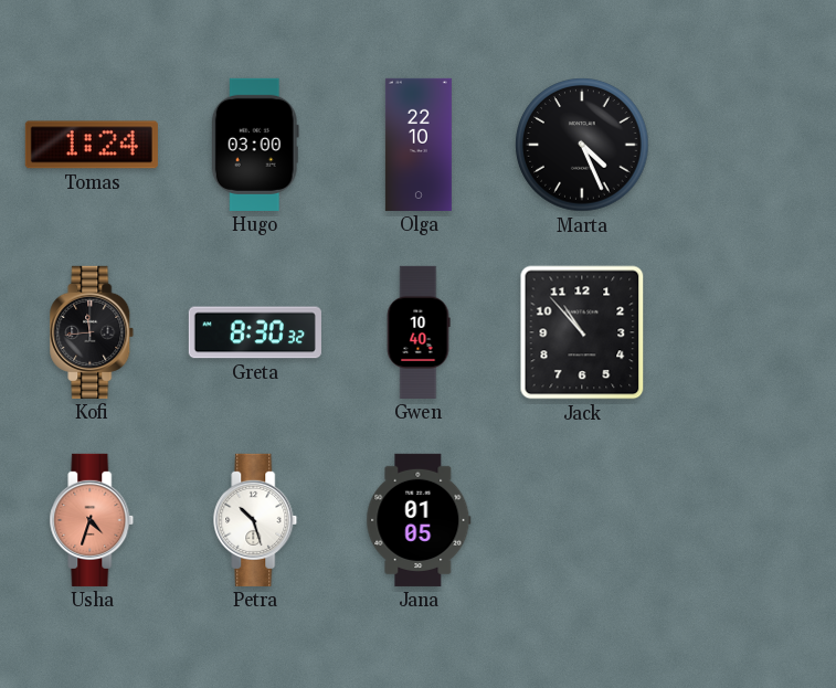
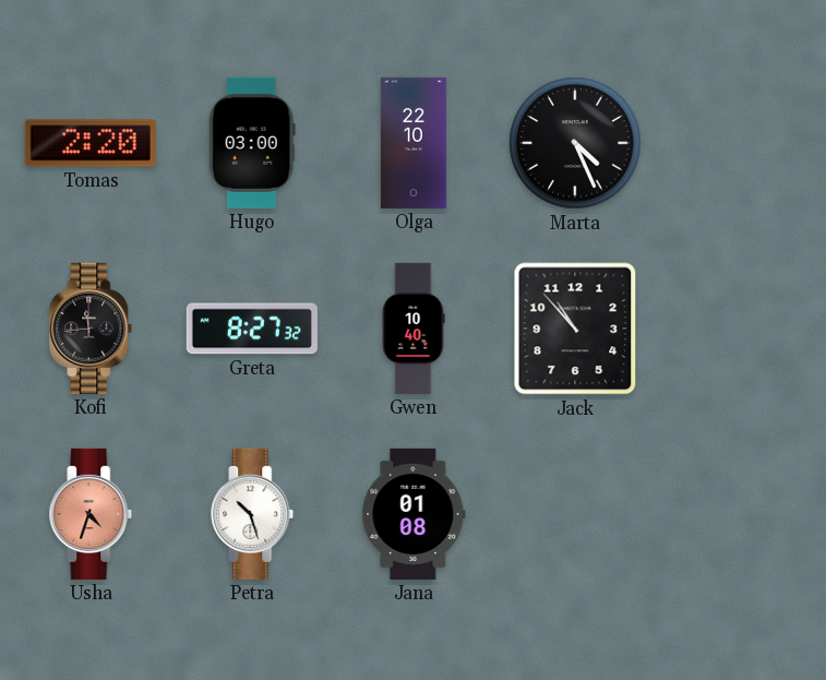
Tomas: 1:24 -> 2:20
Greta: 8:30 -> 8:27
Jana: 01:05 -> 01:08
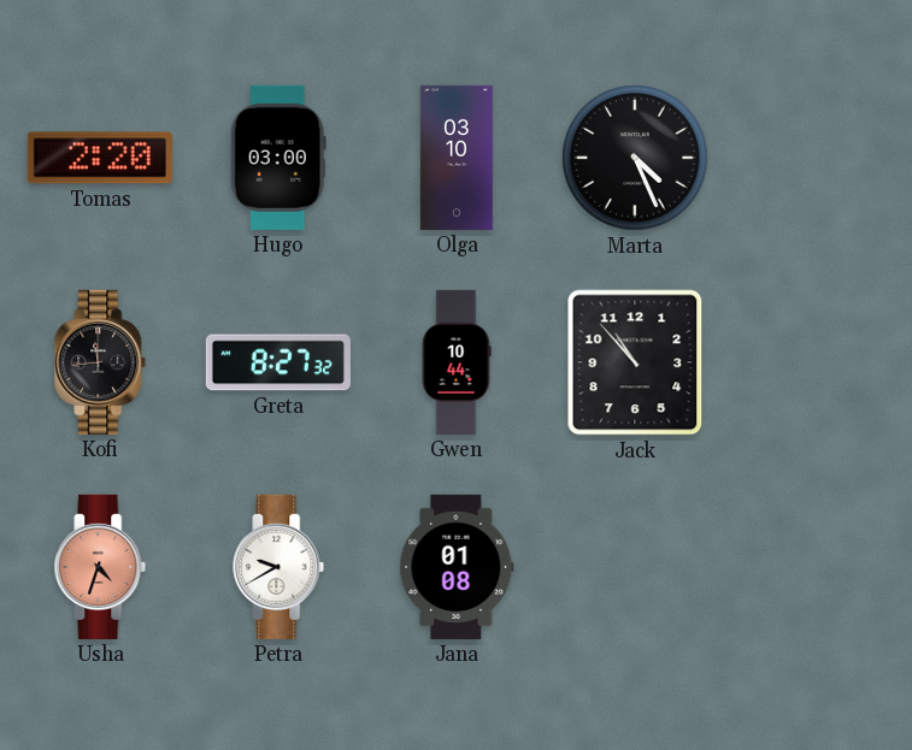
Olga: 22:10 -> 03:10
Gwen: 10:40 -> 10:44
Petra: 10:27 -> 9:40
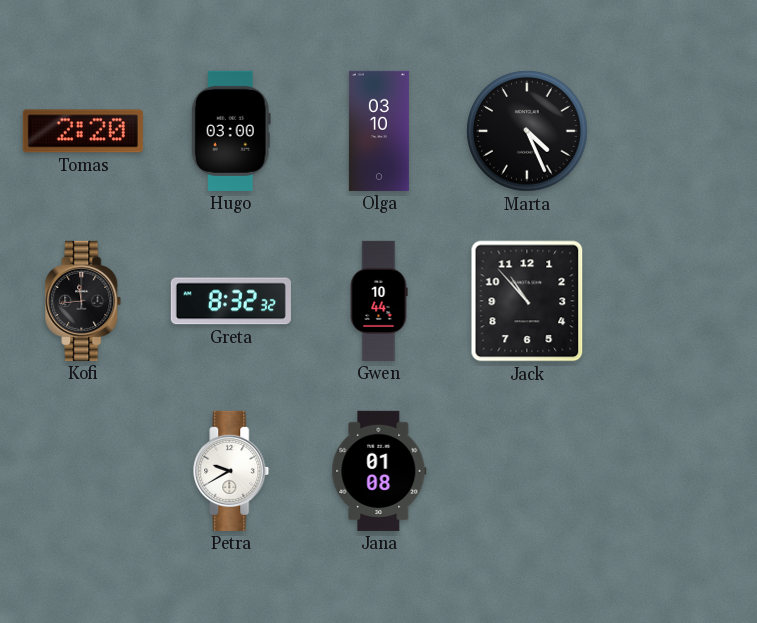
Greta: 8:27 -> 8:32
Usha: 4:33 -> none
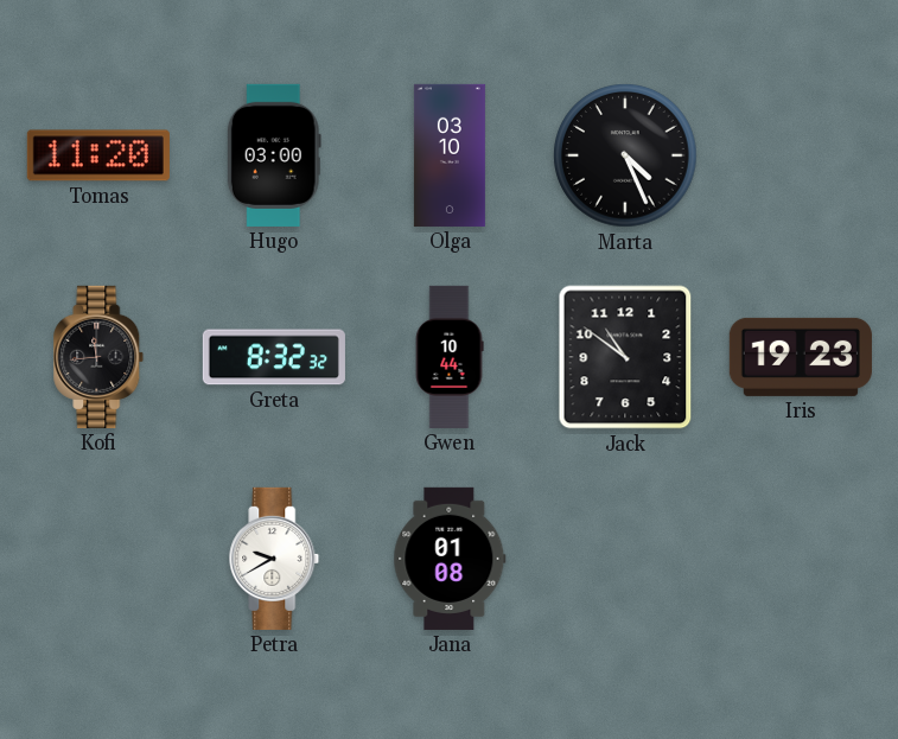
Tomas: 2:20 -> 11:20
Jack: 10:53 -> 10:51
Iris: none -> 19:23
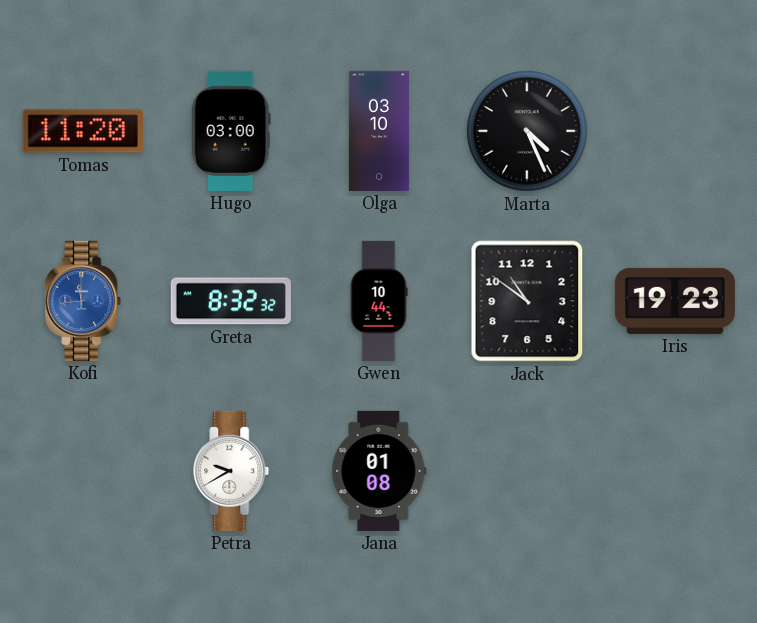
Kofi dial: black -> blue
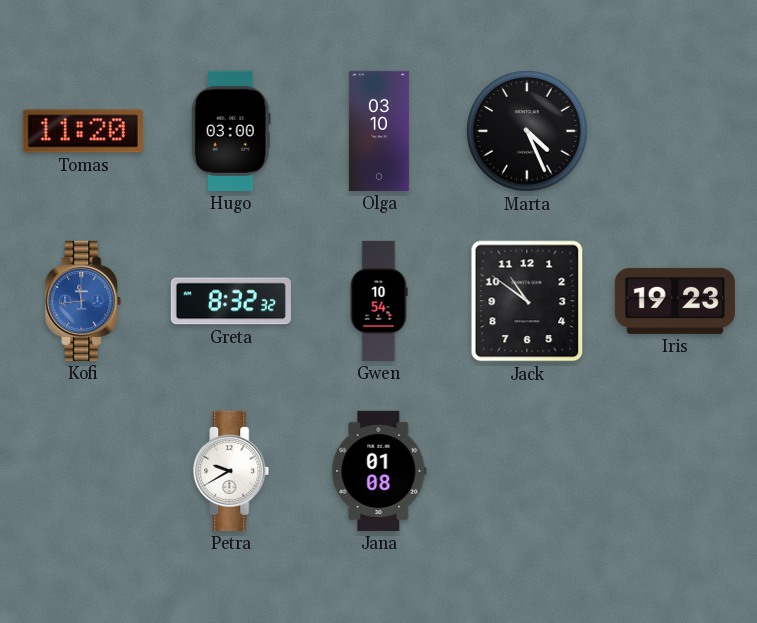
Gwen: 10:44 -> 10:54
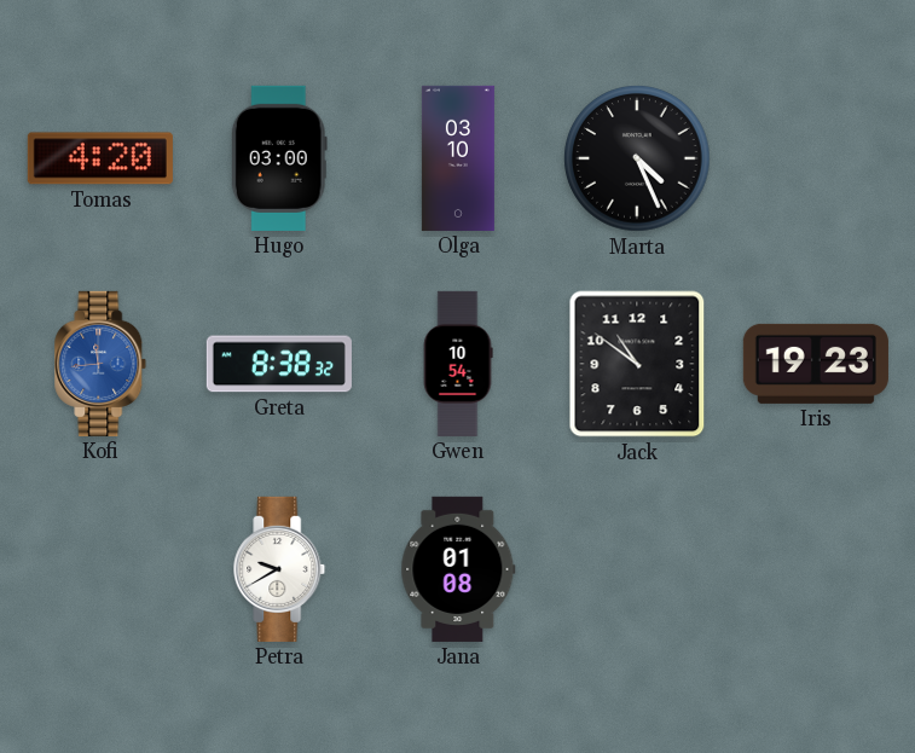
Tomas: 11:20 -> 4:20
Greta: 8:32 -> 8:38
